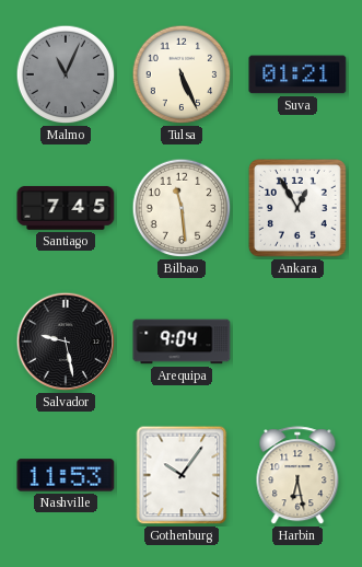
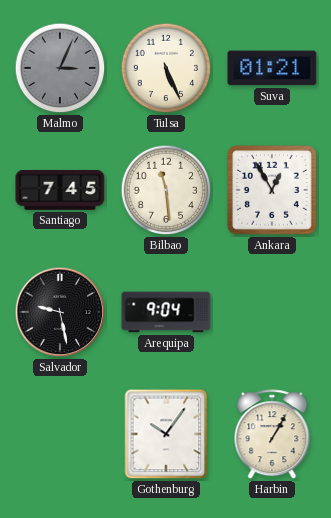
Malmo: 11:04 -> 3:04
Nashville: 11:53 -> none
Harbin: 6:28 -> 1:05
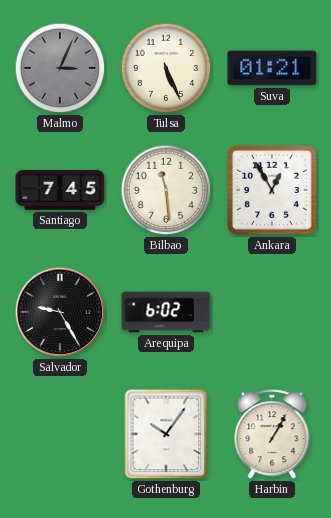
Salvador: 9:28 -> 9:25
Arequipa: 9:04 -> 6:02
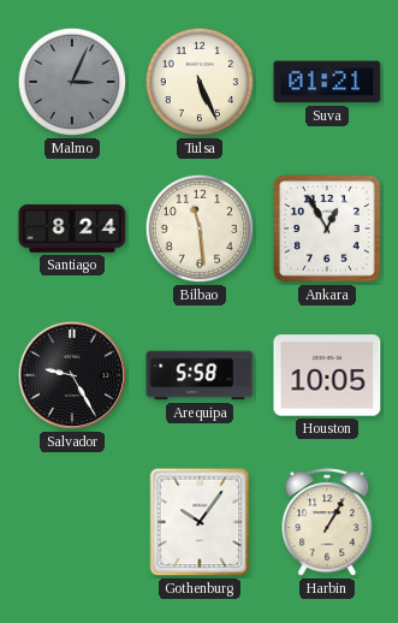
Santiago: 7:45 -> 8:24
Arequipa: 6:02 -> 5:58
Houston: none -> 10:05
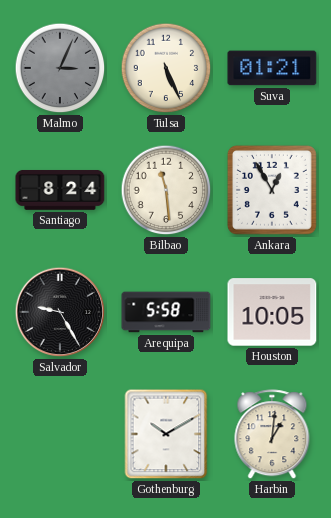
Gothenburg: 10:06 -> 10:10
Harbin: 1:05 -> 1:01
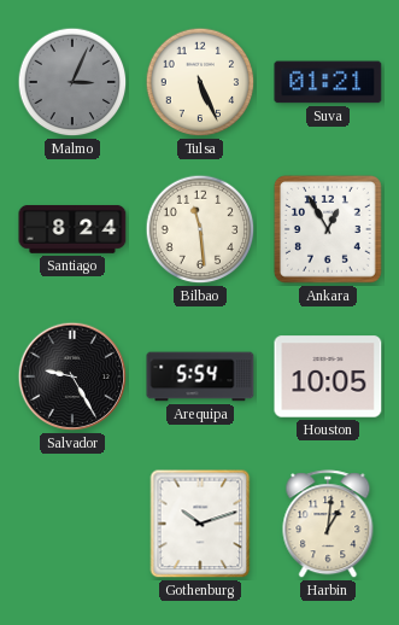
Arequipa: 5:58 -> 5:54
Gothenburg: 10:10 -> 10:12
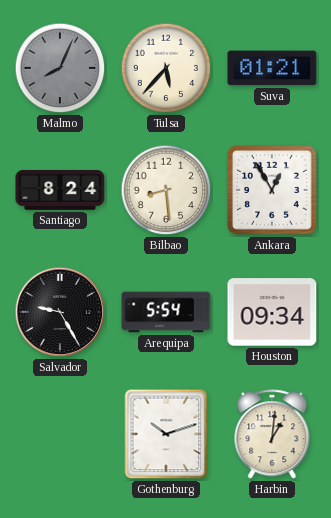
Malmo: 3:04 -> 8:04
Tulsa: 5:26 -> 5:37
Bilbao: 11:29 -> 8:29
Houston: 10:05 -> 09:34
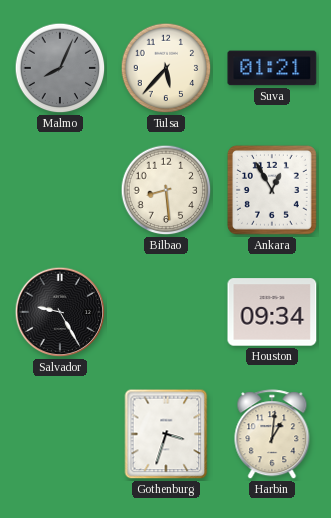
Santiago: 8:24 -> none
Arequipa: 5:54 -> none
Gothenburg: 10:12 -> 3:33
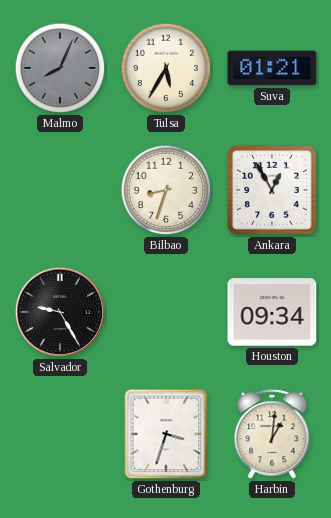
Tulsa: 5:37 -> 5:35
Bilbao: 8:29 -> 8:33
